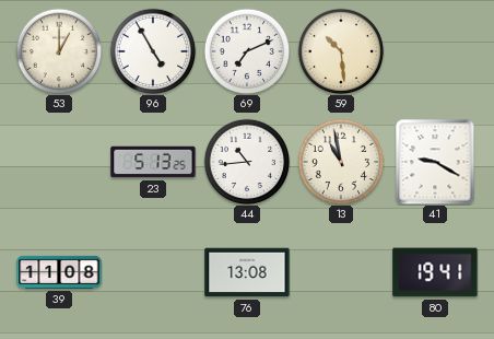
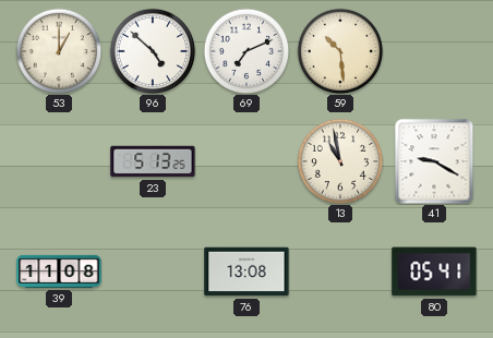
96: 4:55 -> 4:52
44: 10:44 -> none
80: 19:41 -> 05:41
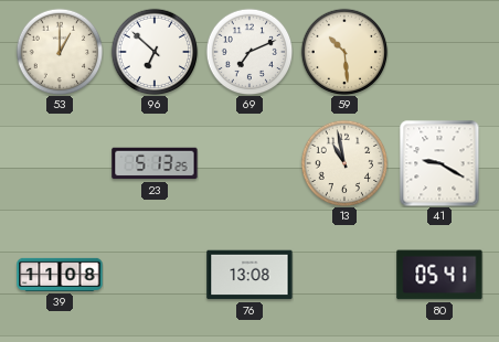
96: 4:52 -> 6:52
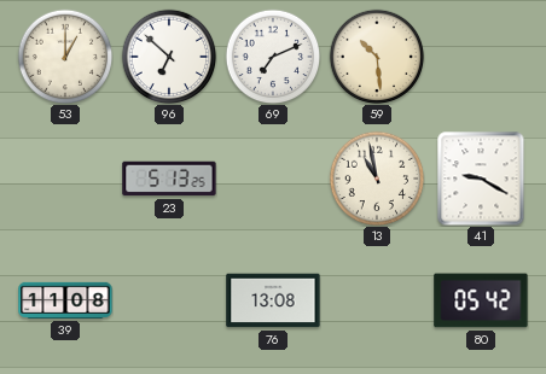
80: 05:41 -> 05:42
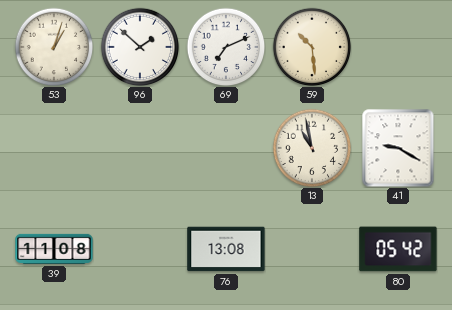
53: 1:00 -> 1:03
96: 6:52 -> 1:52
23: 5:13 -> none
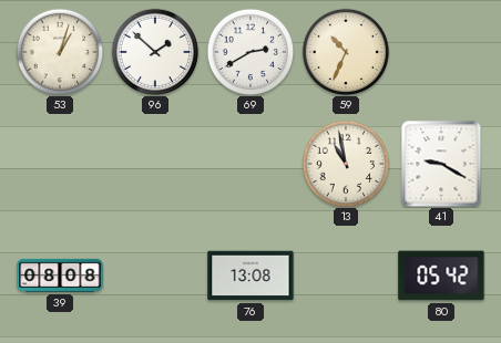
69: 7:11 -> 2:40
59: 10:29 -> 10:34
39: 11:08 -> 08:08
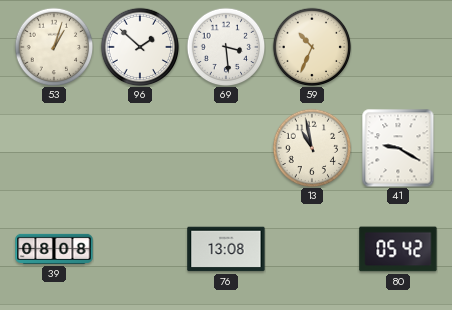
69: 2:40 -> 3:29
